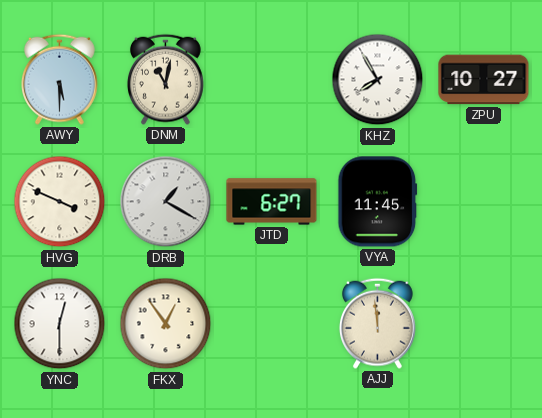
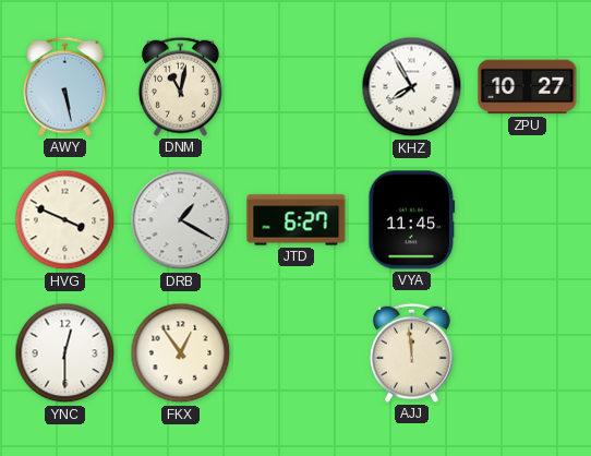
AWY: 5:30 -> 5:28
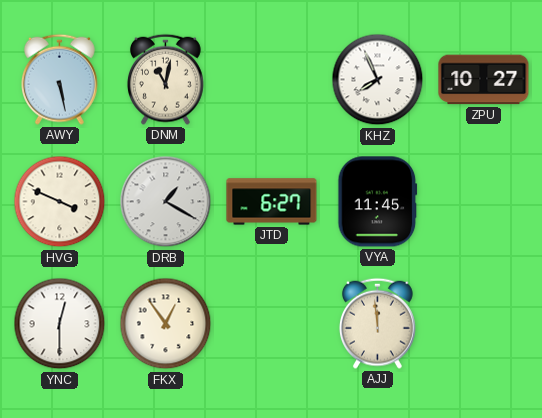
KHZ: 7:55 -> 7:56
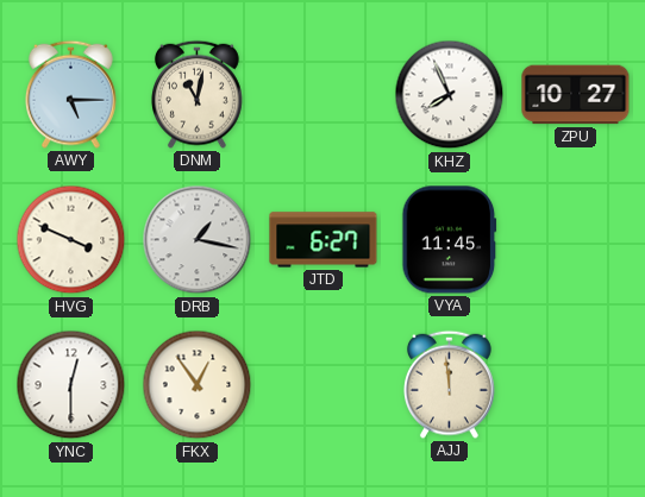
AWY: 5:28 -> 5:15
DRB: 1:20 -> 1:17
